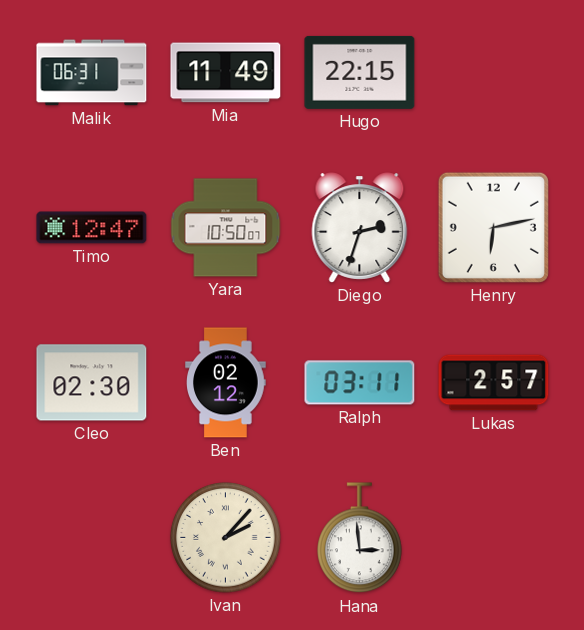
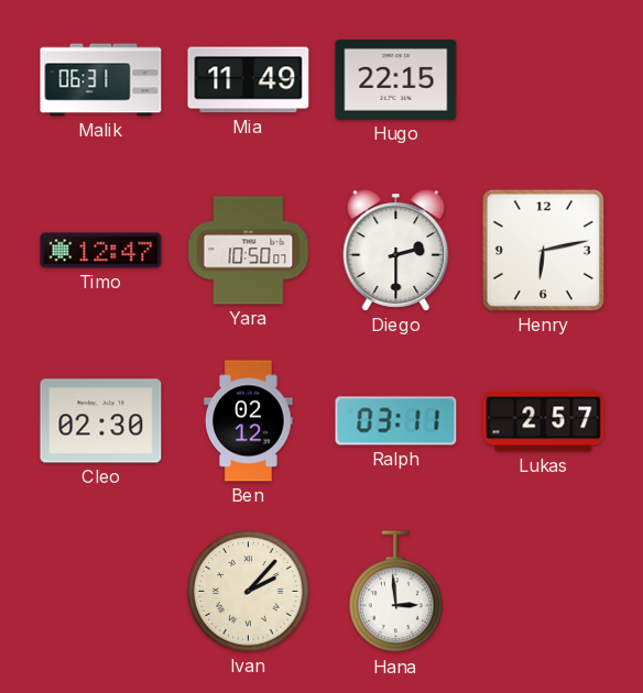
Diego: 2:33 -> 2:30
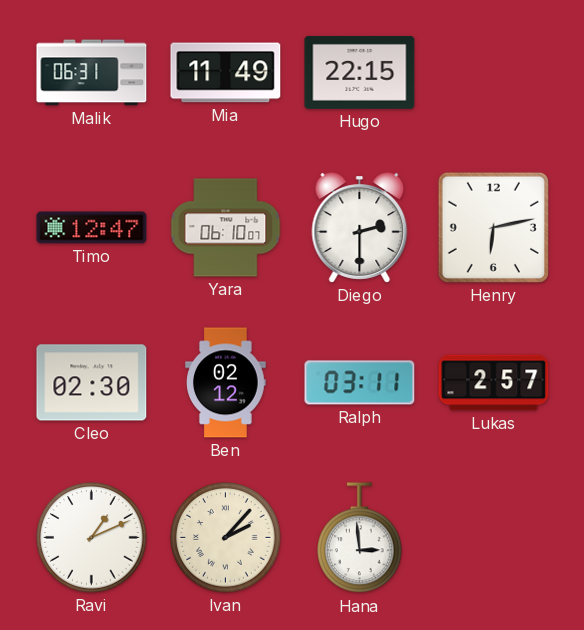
Yara: 10:50 -> 06:10
Ravi: none -> 1:11
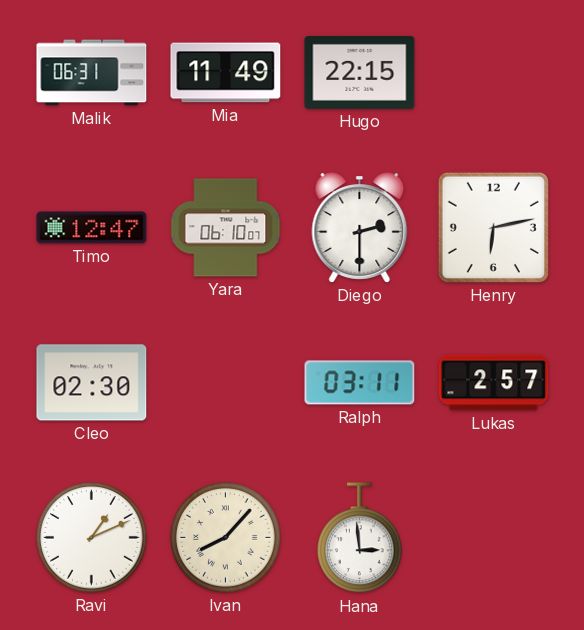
Ben: 02:12 -> none
Ivan: 2:07 -> 8:07
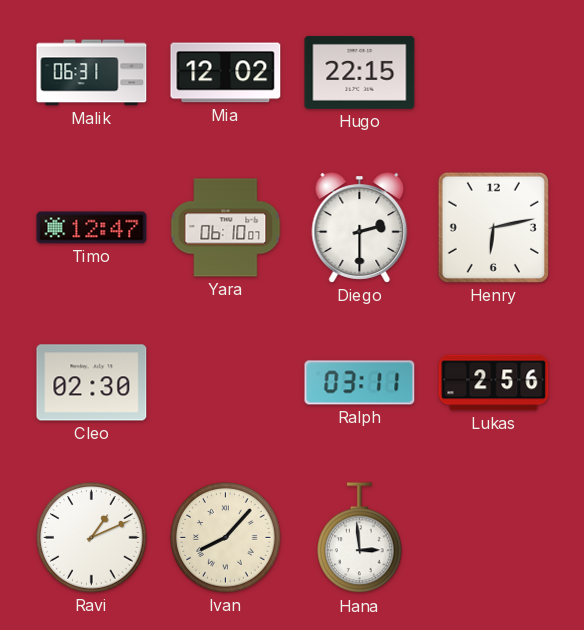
Mia: 11:49 -> 12:02
Lukas: 2:57 -> 2:56
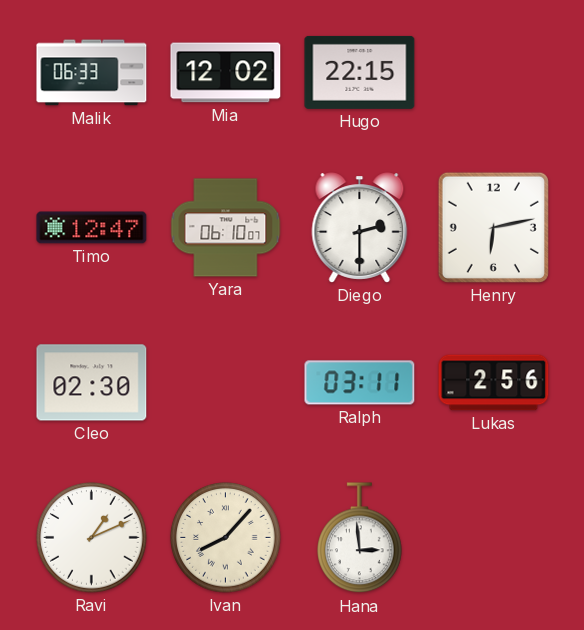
Malik: 06:31 -> 06:33
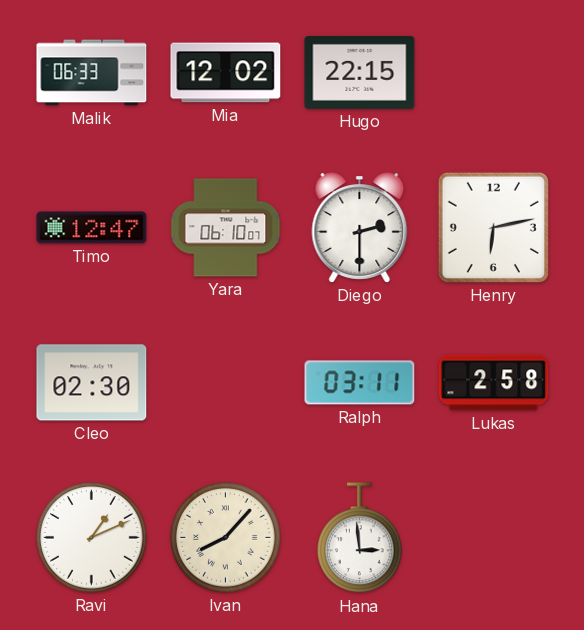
Lukas: 2:56 -> 2:58
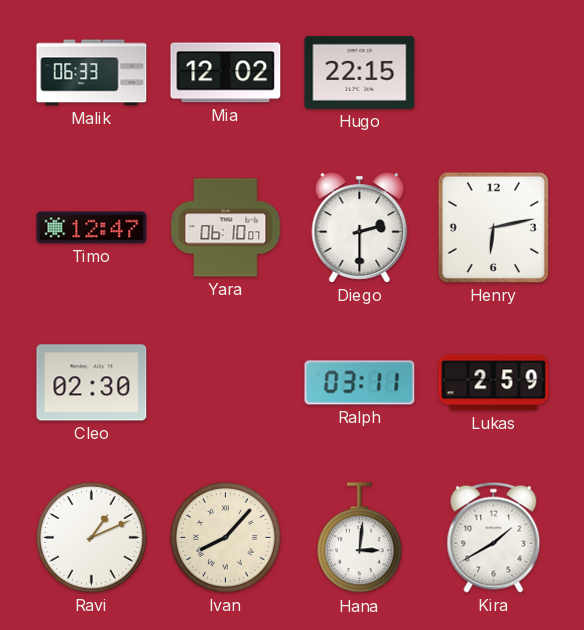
Lukas: 2:58 -> 2:59
Hana: 2:59 -> 3:01
Kira: none -> 1:40
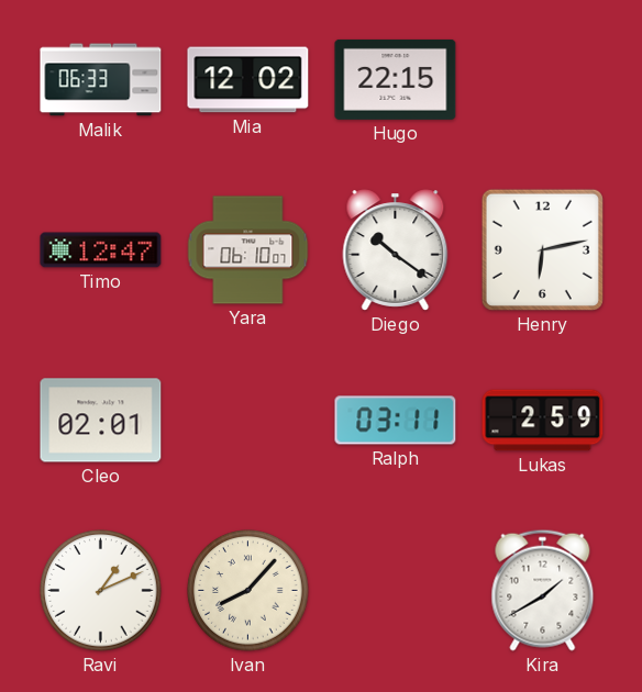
Diego: 2:30 -> 10:21
Cleo: 02:30 -> 02:01
Hana: 3:01 -> none
